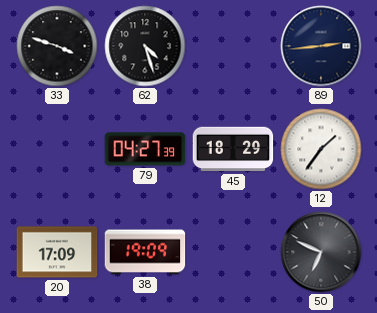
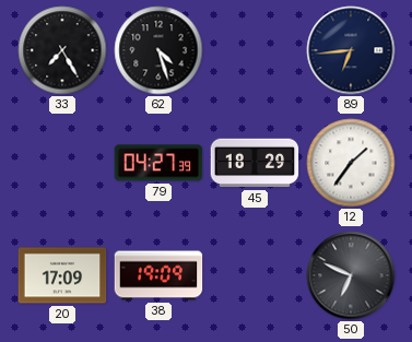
33: 3:48 -> 7:25
89: 2:44 -> 6:44
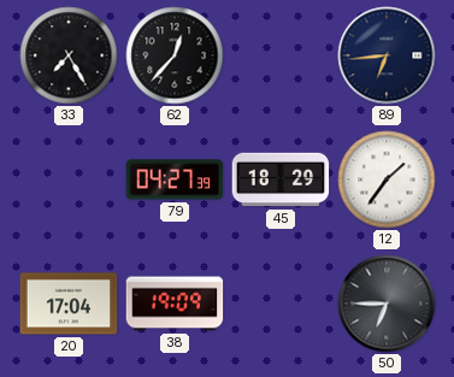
62: 4:27 -> 12:37
20: 17:09 -> 17:04
50: 6:49 -> 6:45
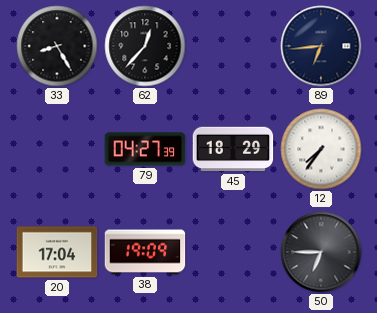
33: 7:25 -> 8:25
12: 1:36 -> 7:36
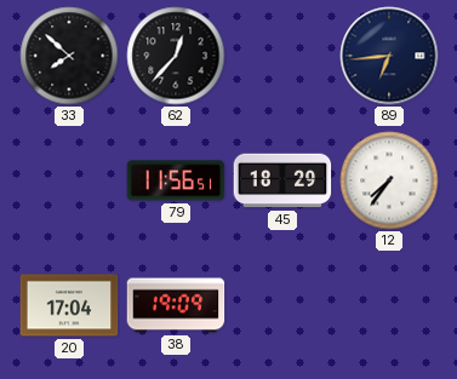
33: 8:25 -> 7:52
79: 04:27 -> 11:56
50: 6:45 -> none
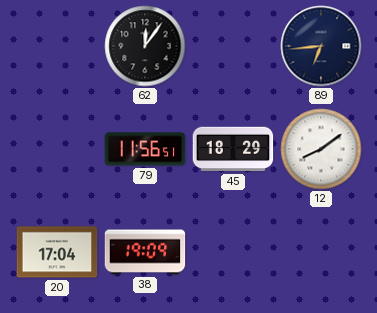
33: 7:52 -> none
62: 12:37 -> 12:06
12: 7:36 -> 8:09
